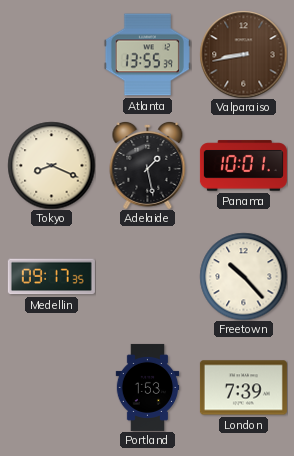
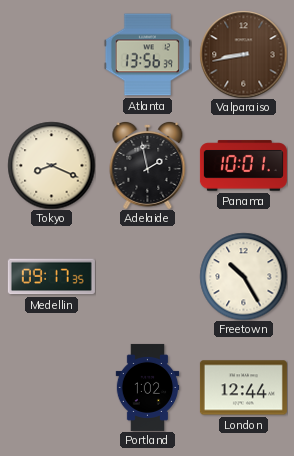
Atlanta: 13:55 -> 13:56
Adelaide: 1:28 -> 1:58
Freetown: 10:23 -> 10:25
Portland: 1:53 -> 1:02
London: 7:39 -> 12:44
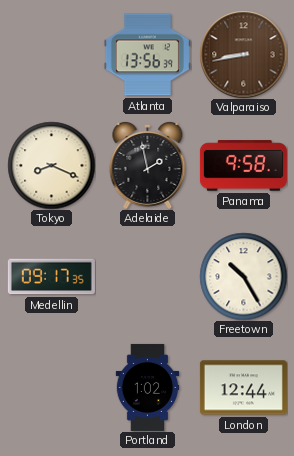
Panama: 10:01 -> 9:58
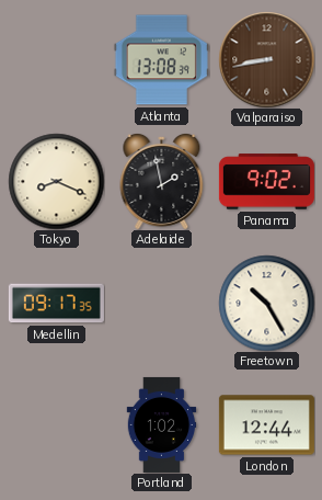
Atlanta: 13:56 -> 13:08
Panama: 9:58 -> 9:02
